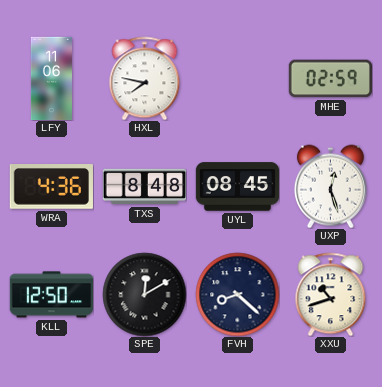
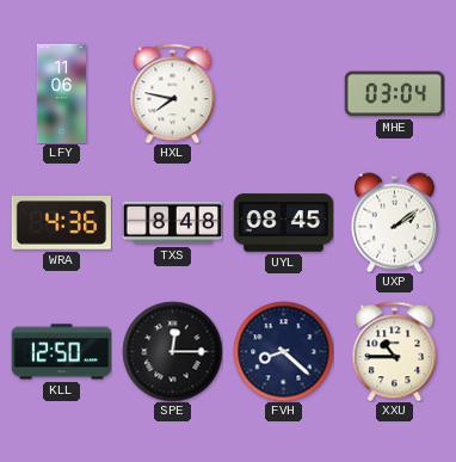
MHE: 02:59 -> 03:04
UXP: 12:27 -> 2:09
SPE: 12:10 -> 12:15
XXU: 10:42 -> 10:45
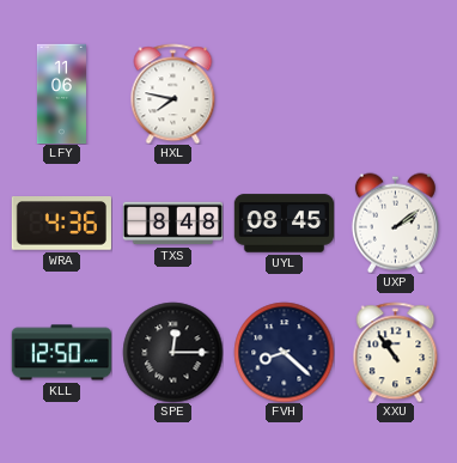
MHE: 03:04 -> none
XXU: 10:45 -> 10:54
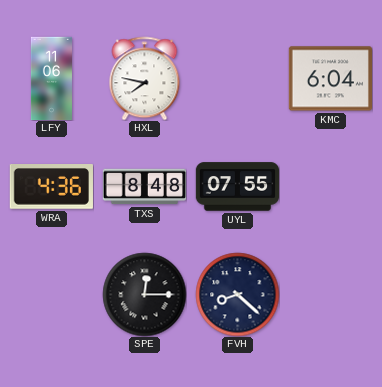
KMC: none -> 6:04
UYL: 08:45 -> 07:55
UXP: 2:09 -> none
KLL: 12:50 -> none
XXU: 10:54 -> none
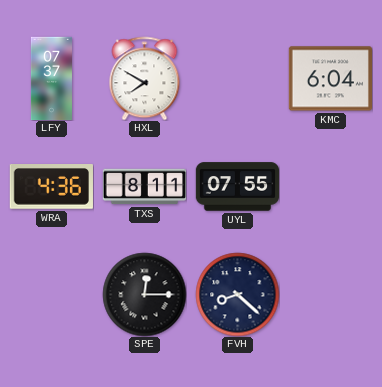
LFY: 11:06 -> 07:37
HXL: 7:47 -> 7:50
TXS: 8:48 -> 8:11
